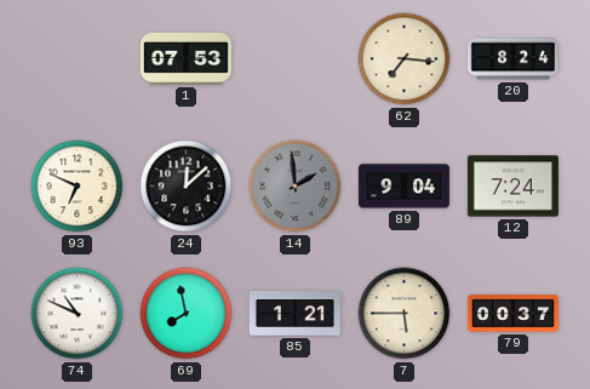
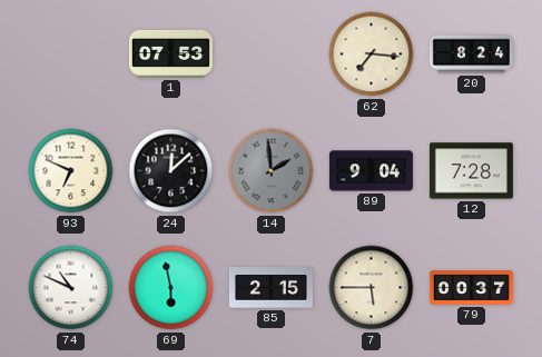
12: 7:24 -> 7:28
69: 7:58 -> 5:58
85: 1:21 -> 2:15
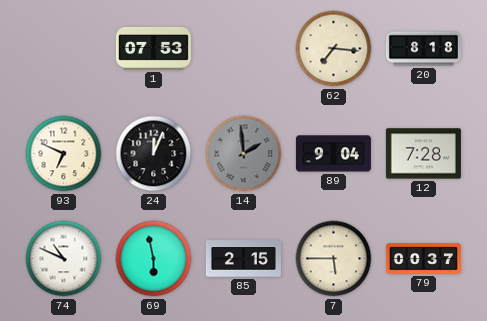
20: 8:24 -> 8:18
24: 12:08 -> 12:04
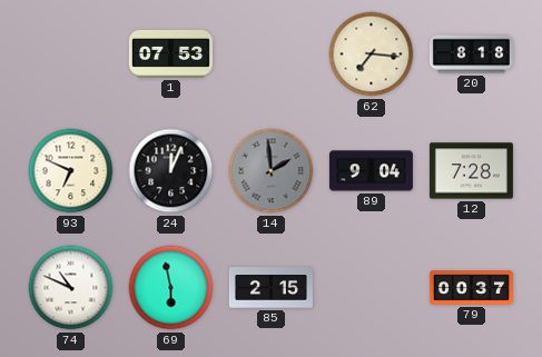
7: 5:45 -> none
